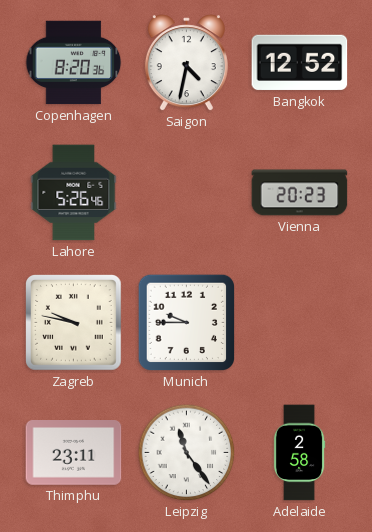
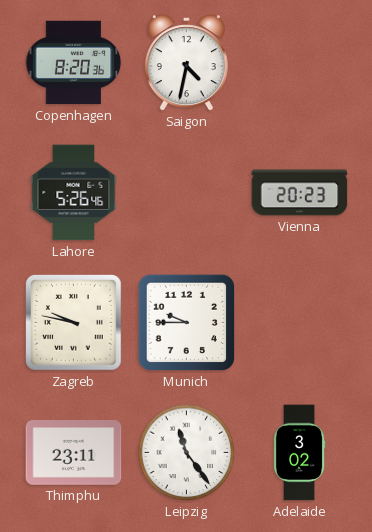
Bangkok: 12:52 -> none
Adelaide: 2:58 -> 3:02
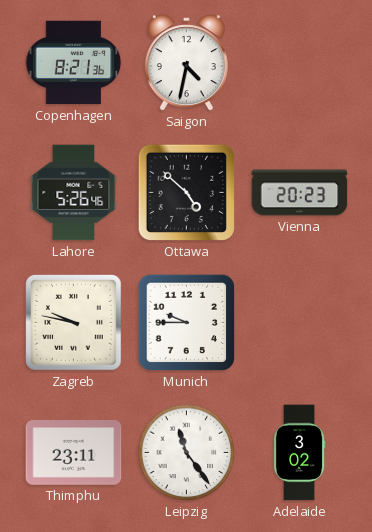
Copenhagen: 8:20 -> 8:21
Ottawa: none -> 4:52
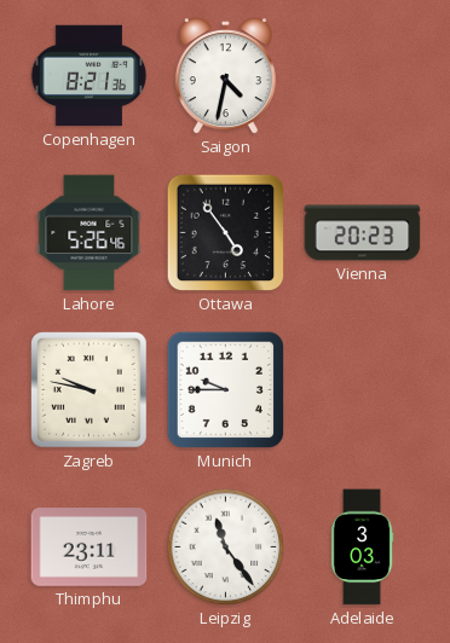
Ottawa: 4:52 -> 4:54
Adelaide: 3:02 -> 3:03
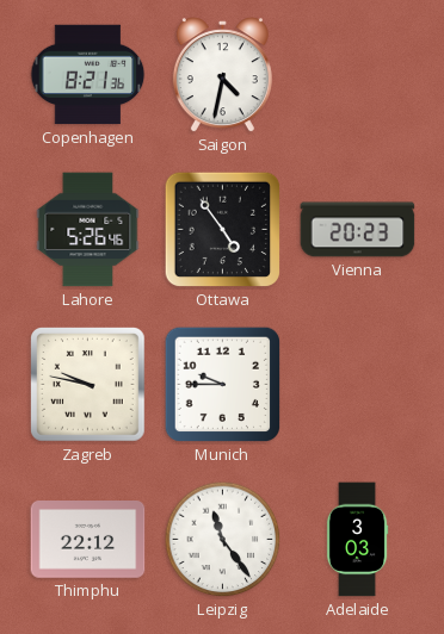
Thimphu: 23:11 -> 22:12
